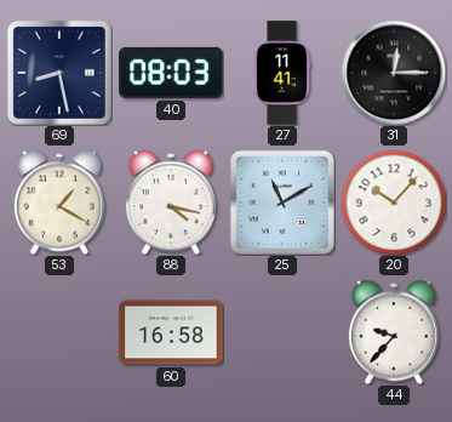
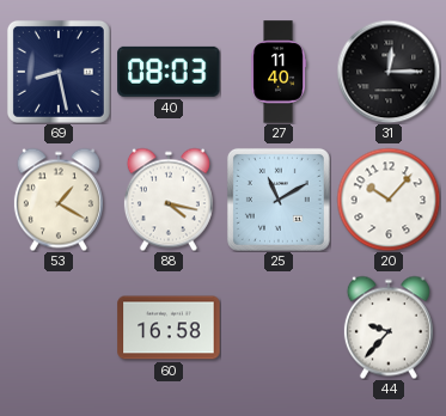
27: 11:41 -> 11:40
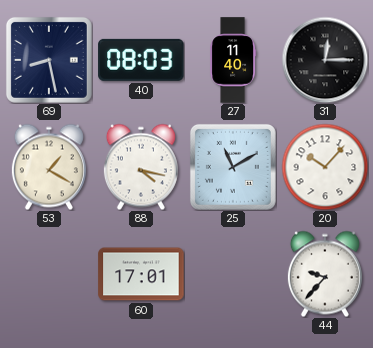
60: 16:58 -> 17:01
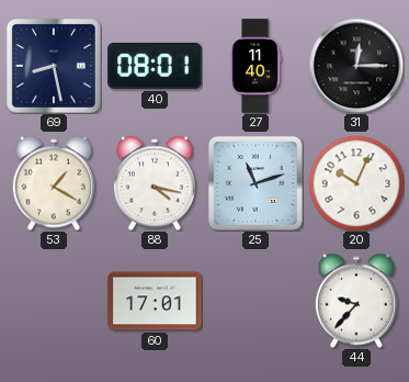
40: 08:03 -> 08:01
25: 11:10 -> 11:12
20: 10:07 -> 10:04
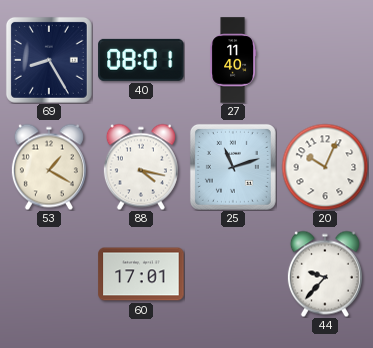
69: 8:28 -> 8:25
31: 12:15 -> none
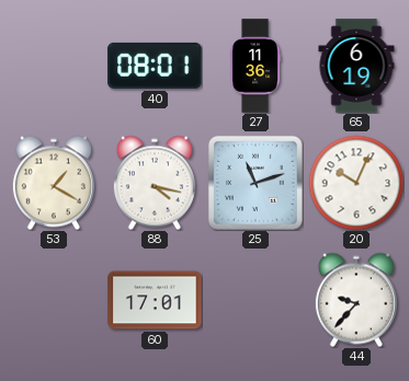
69: 8:25 -> none
27: 11:40 -> 11:36
65: none -> 6:19
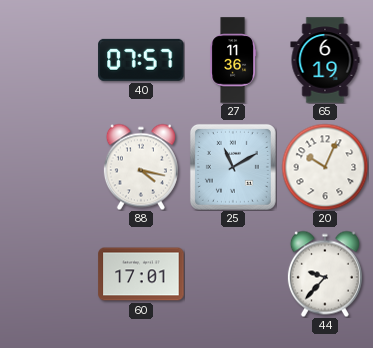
40: 08:01 -> 07:57
53: 1:20 -> none
25: 11:12 -> 11:10
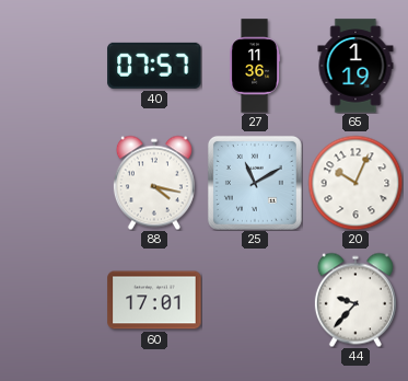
65: 6:19 -> 1:19
